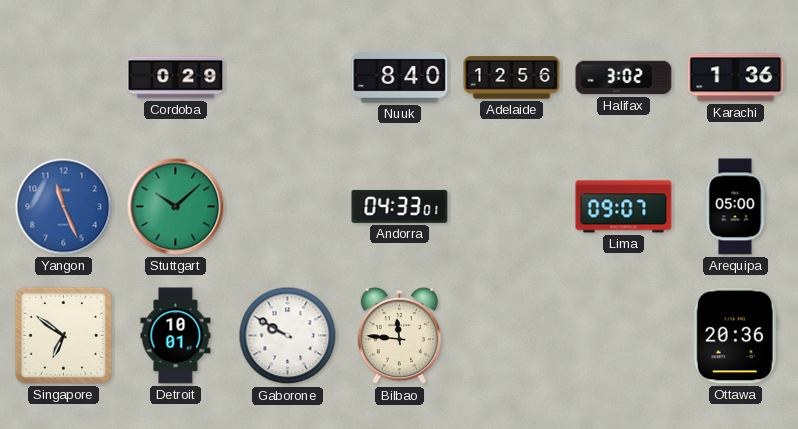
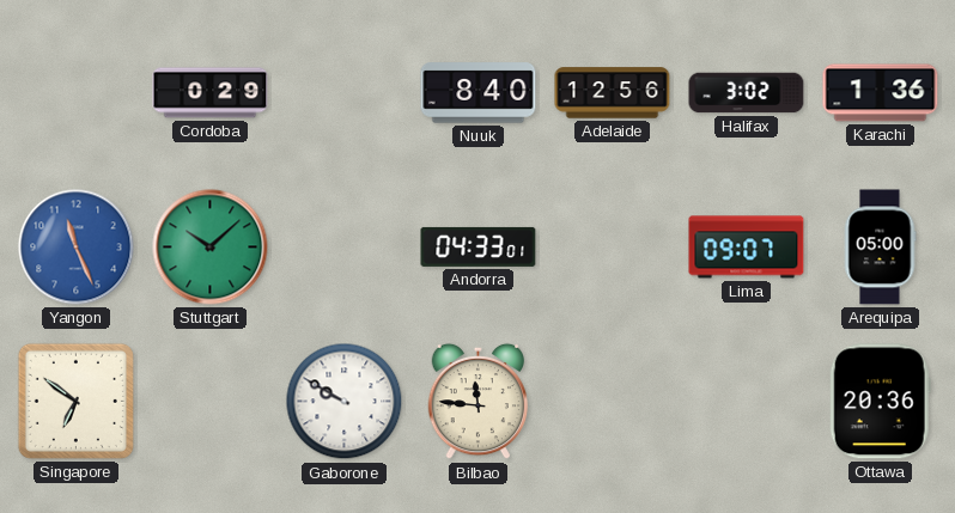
Detroit: 10:01 -> none
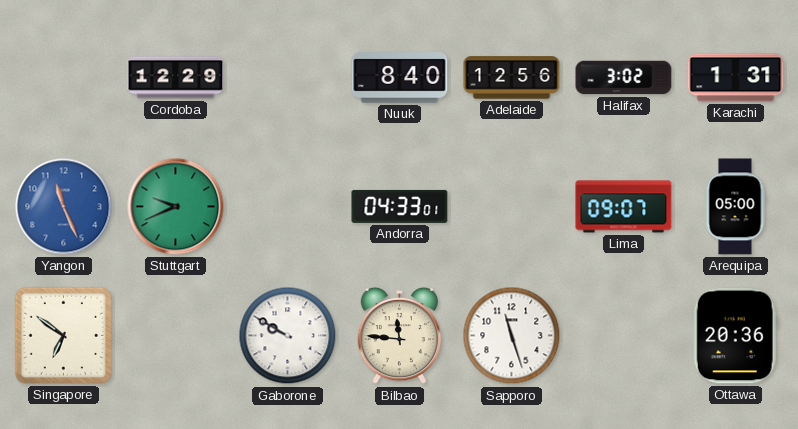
Cordoba: 0:29 -> 12:29
Karachi: 1:36 -> 1:31
Stuttgart: 10:08 -> 9:41
Sapporo: none -> 11:27
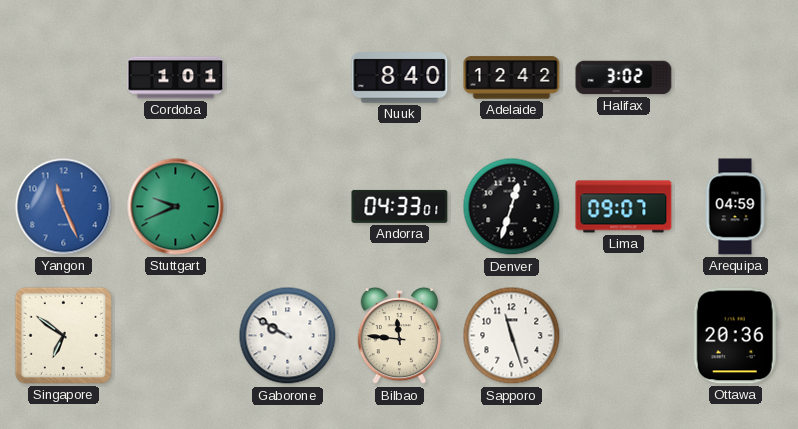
Cordoba: 12:29 -> 1:01
Adelaide: 12:56 -> 12:42
Karachi: 1:31 -> none
Denver: none -> 12:33
Arequipa: 05:00 -> 04:59
